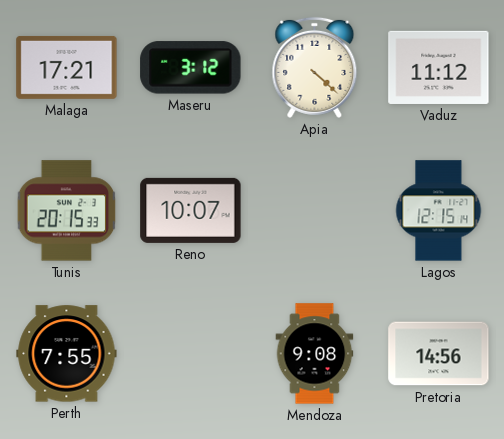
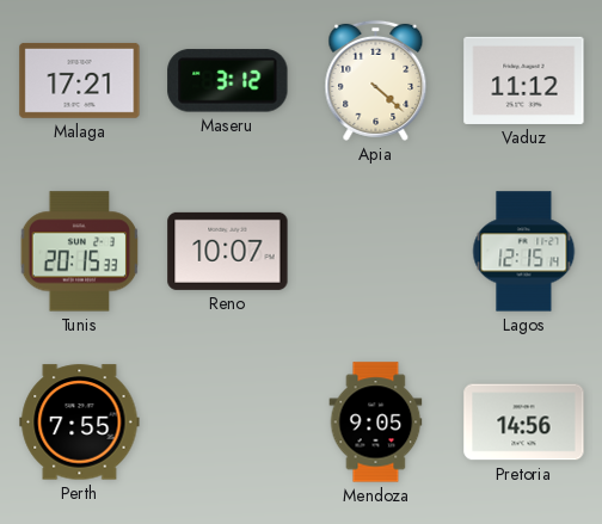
Mendoza: 9:08 -> 9:05
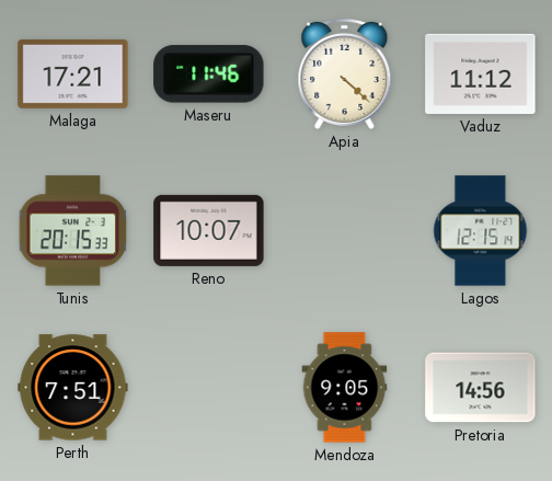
Maseru: 3:12 -> 11:46
Perth: 7:55 -> 7:51
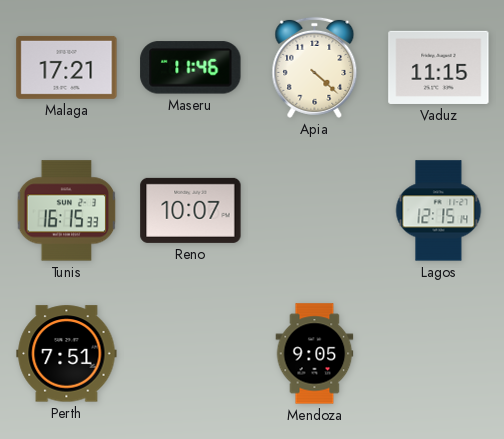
Vaduz: 11:12 -> 11:15
Tunis: 20:15 -> 16:15
Pretoria: 14:56 -> none
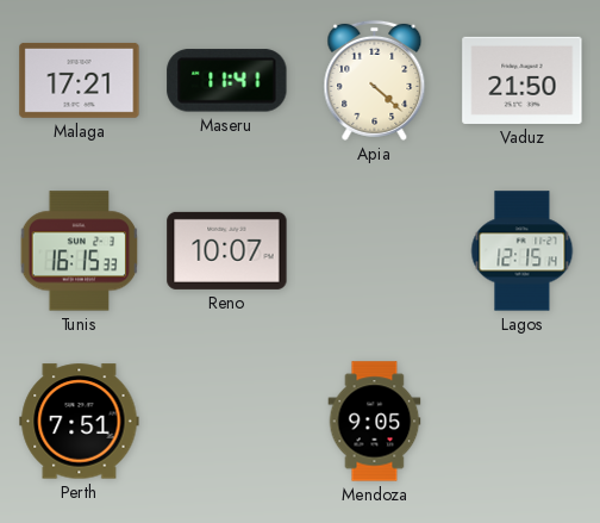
Maseru: 11:46 -> 11:41
Vaduz: 11:15 -> 21:50
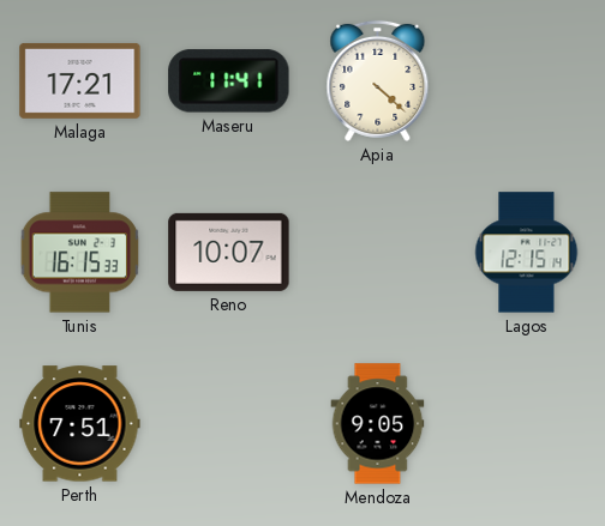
Vaduz: 21:50 -> none
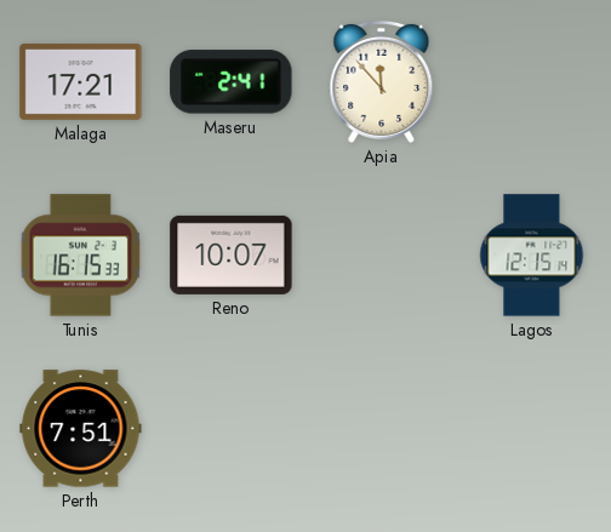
Maseru: 11:41 -> 2:41
Apia: 4:22 -> 11:53
Mendoza: 9:05 -> none
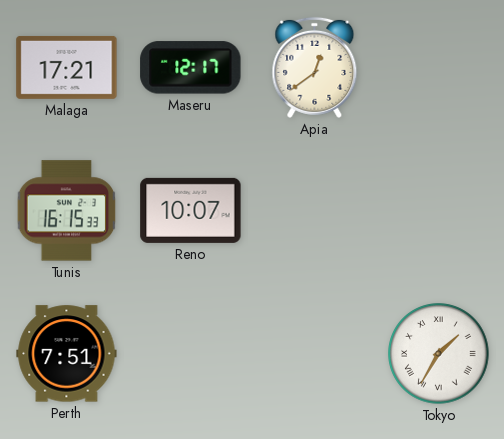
Maseru: 2:41 -> 12:17
Apia: 11:53 -> 12:39
Lagos: 12:15 -> none
Tokyo: none -> 1:35
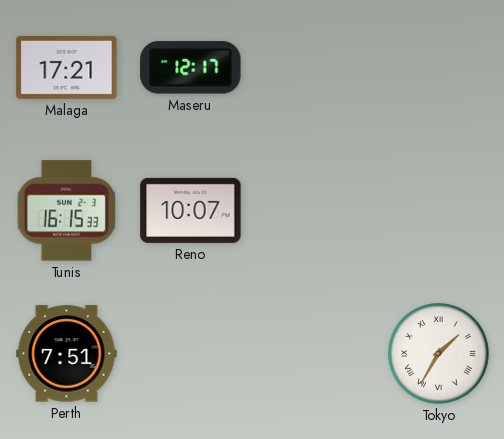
Apia: 12:39 -> none
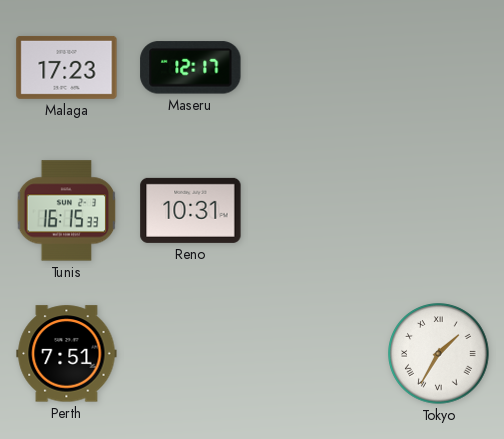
Malaga: 17:21 -> 17:23
Reno: 10:07 -> 10:31
